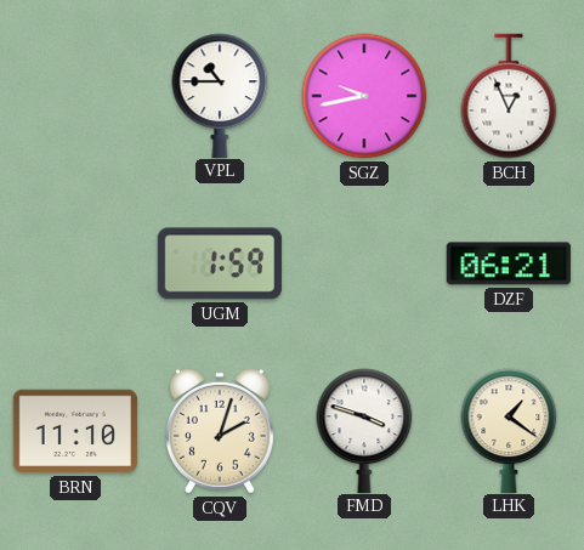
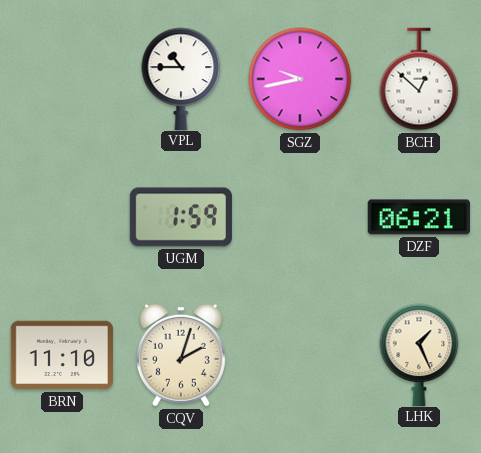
BCH: 12:56 -> 12:52
FMD: 3:48 -> none
LHK: 1:21 -> 1:26
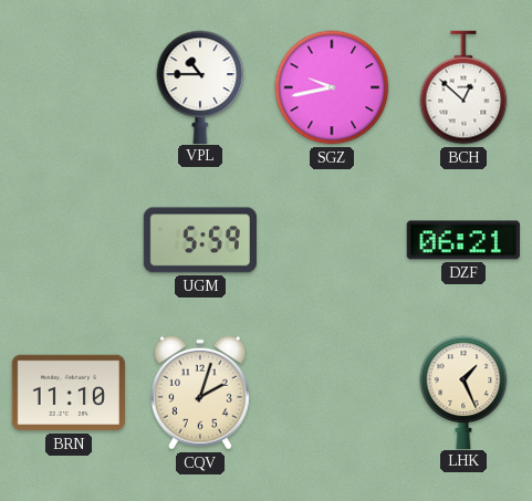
UGM: 1:59 -> 5:59
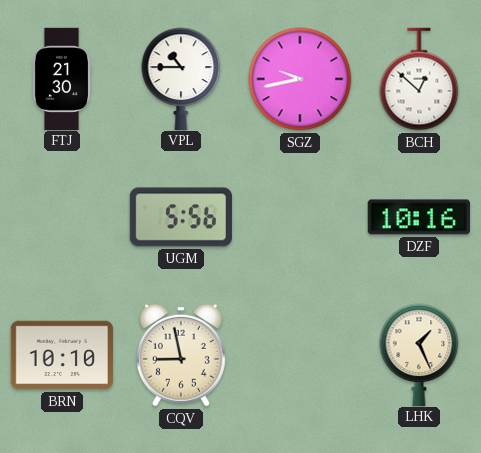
FTJ: none -> 21:30
UGM: 5:59 -> 5:56
DZF: 06:21 -> 10:16
BRN: 11:10 -> 10:10
CQV: 2:03 -> 8:58
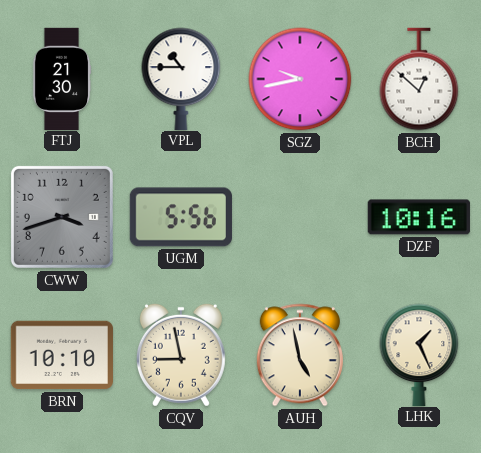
CWW: none -> 3:42
AUH: none -> 4:58
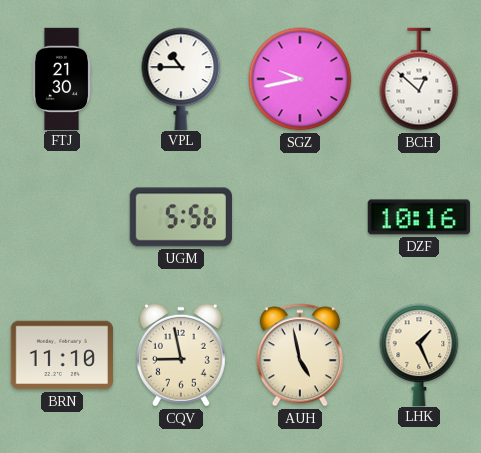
CWW: 3:42 -> none
BRN: 10:10 -> 11:10
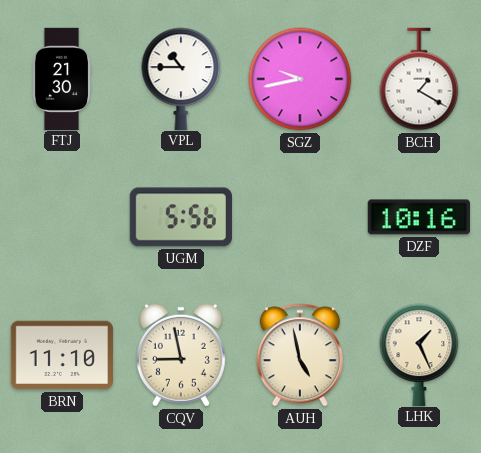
BCH: 12:52 -> 1:20
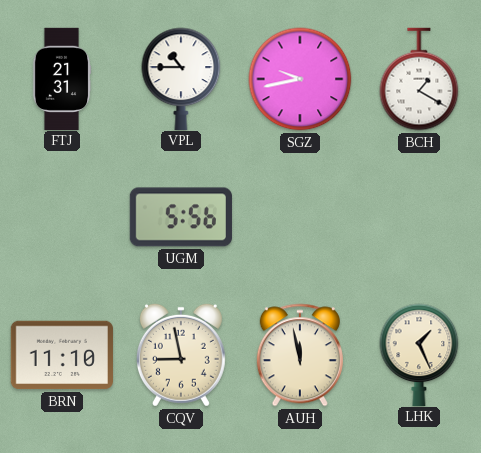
FTJ: 21:30 -> 21:31
DZF: 10:16 -> none
AUH: 4:58 -> 11:58
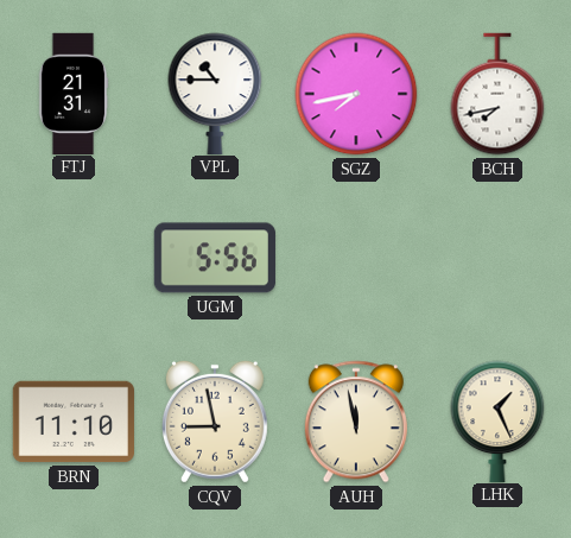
SGZ: 9:43 -> 7:43
BCH: 1:20 -> 7:43
